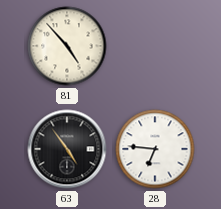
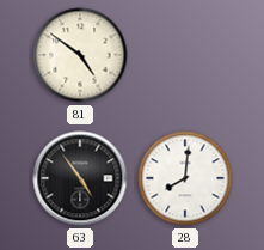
81: 4:53 -> 4:51
28: 6:46 -> 8:01
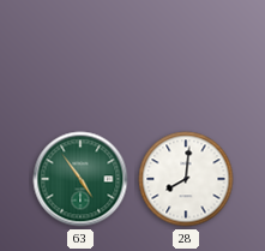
81: 4:51 -> none
63 dial: black -> green
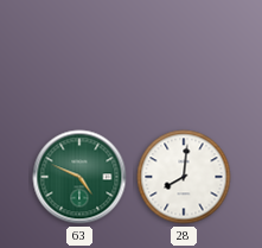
63: 4:54 -> 4:49
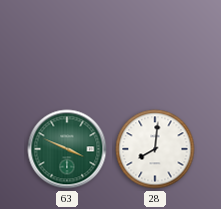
63: 4:49 -> 3:49
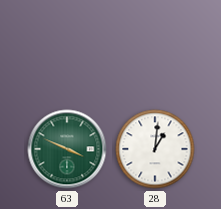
28: 8:01 -> 1:01
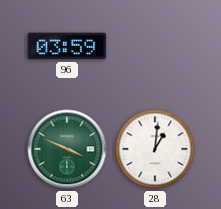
96: none -> 03:59
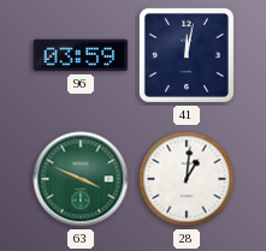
41: none -> 12:02
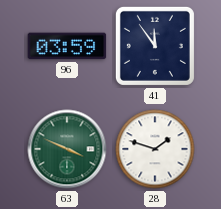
41: 12:02 -> 11:54
28: 1:01 -> 1:48
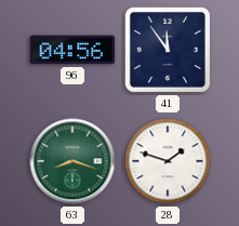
96: 03:59 -> 04:56
63: 3:49 -> 8:18
